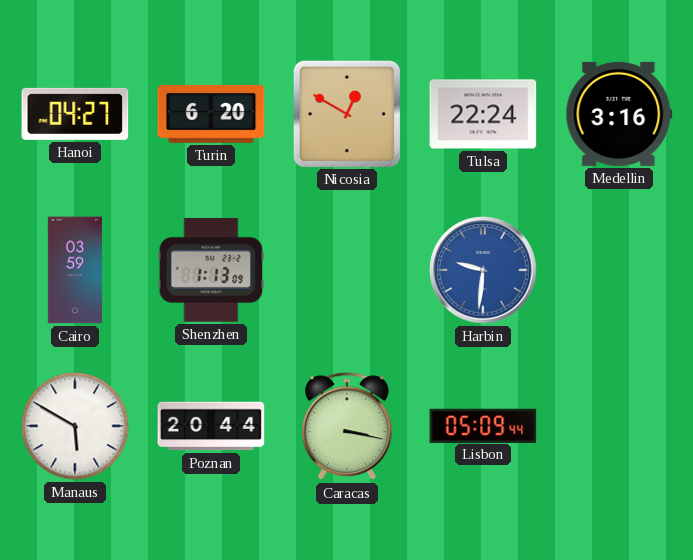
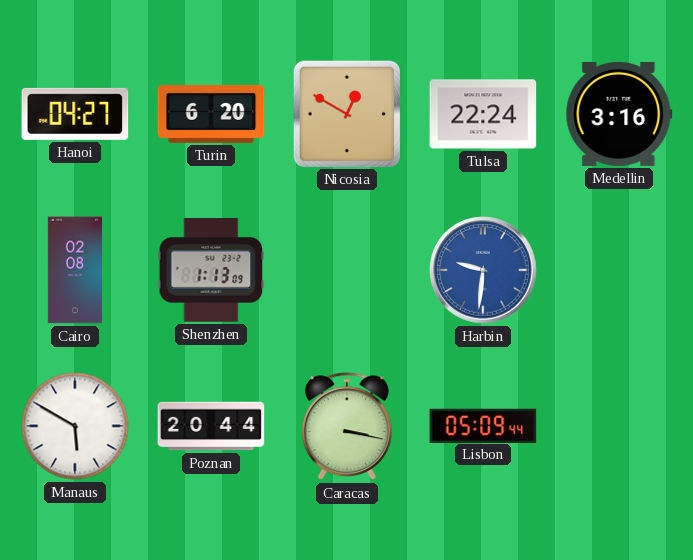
Cairo: 03:59 -> 02:08
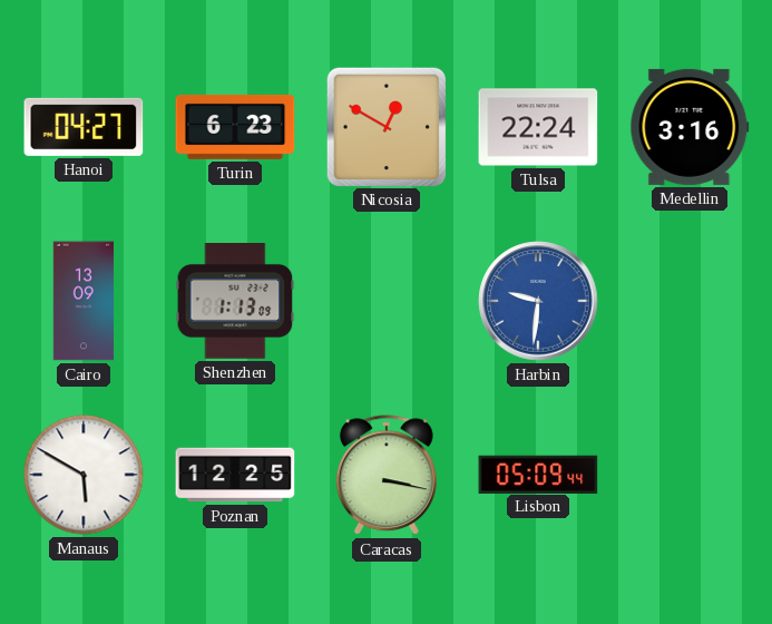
Turin: 6:20 -> 6:23
Cairo: 02:08 -> 13:09
Poznan: 20:44 -> 12:25
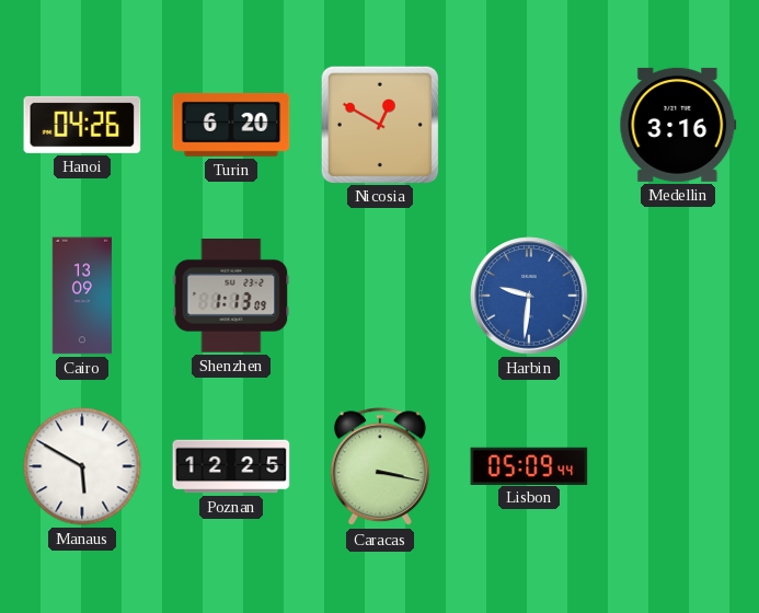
Hanoi: 04:27 -> 04:26
Turin: 6:23 -> 6:20
Tulsa: 22:24 -> none
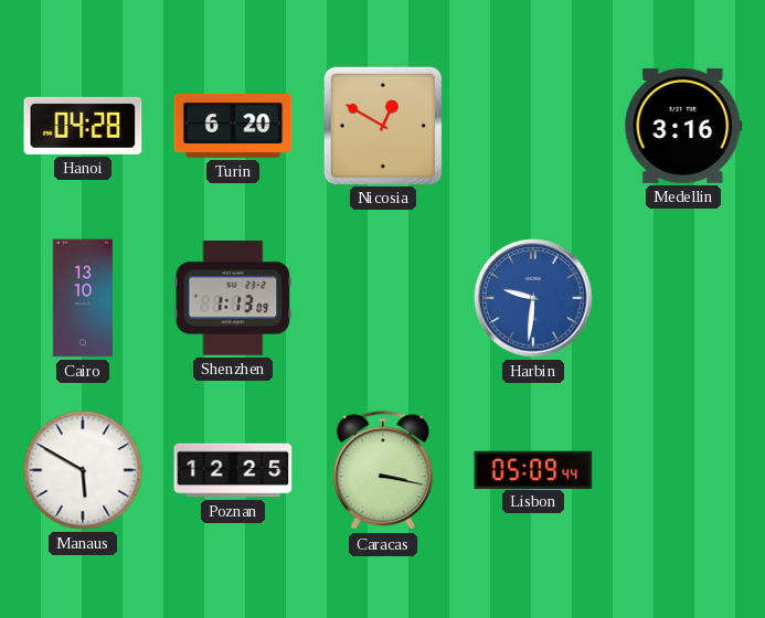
Hanoi: 04:26 -> 04:28
Cairo: 13:09 -> 13:10
